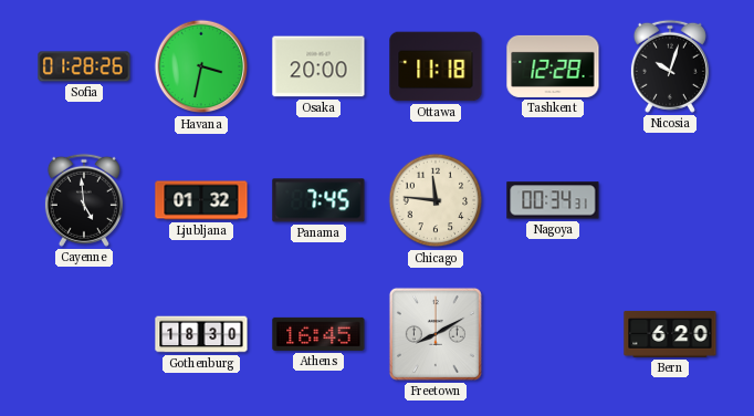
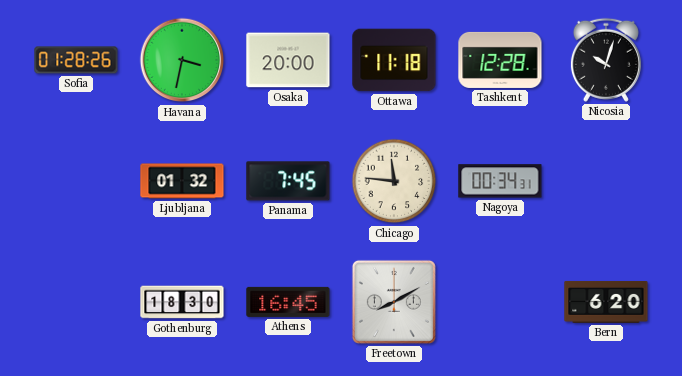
Cayenne: 4:59 -> none
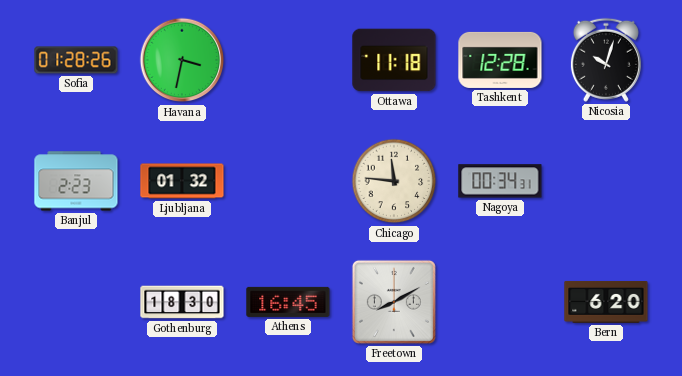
Osaka: 20:00 -> none
Banjul: none -> 2:23
Panama: 7:45 -> none
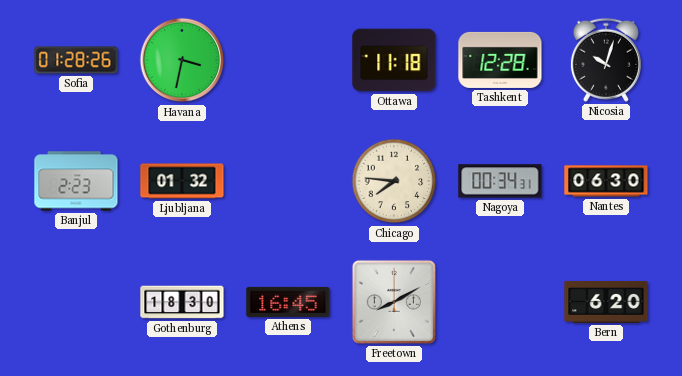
Chicago: 11:46 -> 7:46
Nantes: none -> 06:30
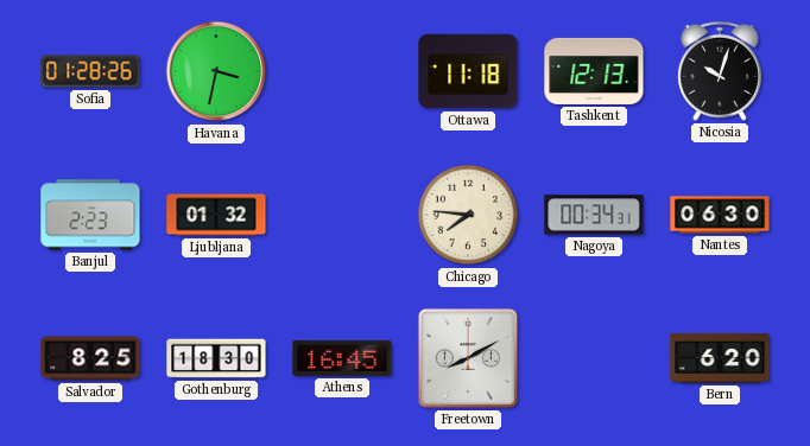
Tashkent: 12:28 -> 12:13
Salvador: none -> 8:25
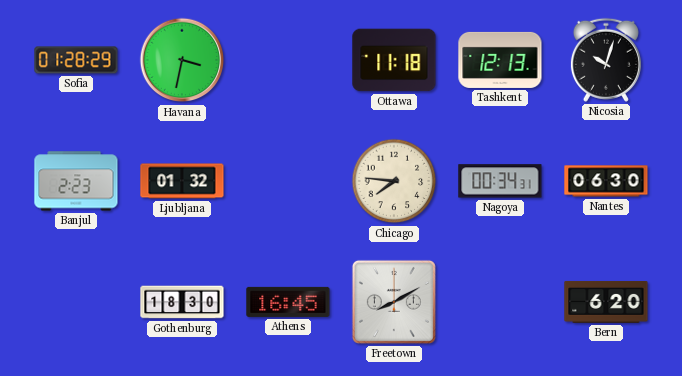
Sofia: 01:28:26 -> 01:28:29
Salvador: 8:25 -> none
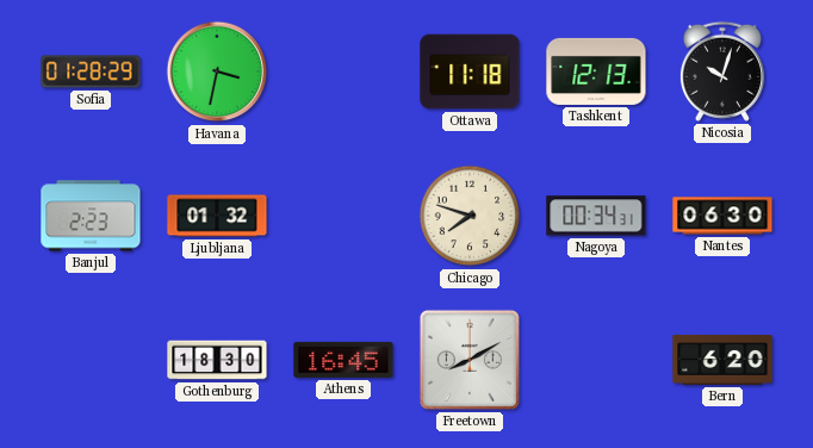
Chicago: 7:46 -> 7:48
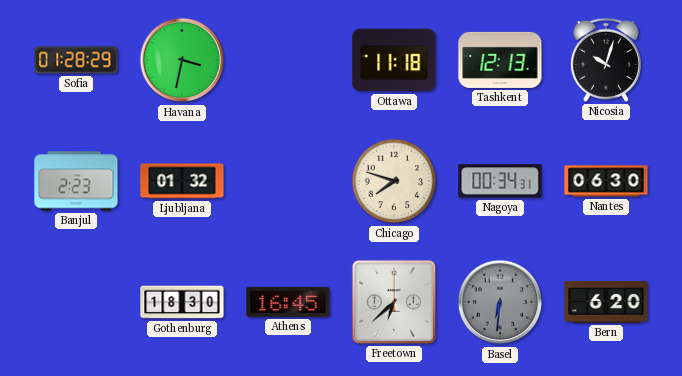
Freetown: 8:10 -> 6:38
Basel: none -> 6:31
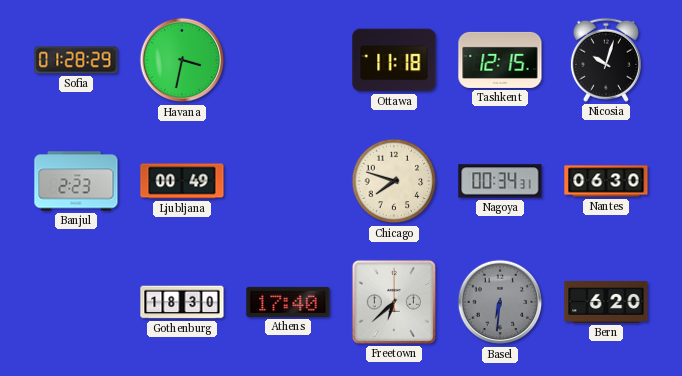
Tashkent: 12:13 -> 12:15
Ljubljana: 01:32 -> 00:49
Athens: 16:45 -> 17:40
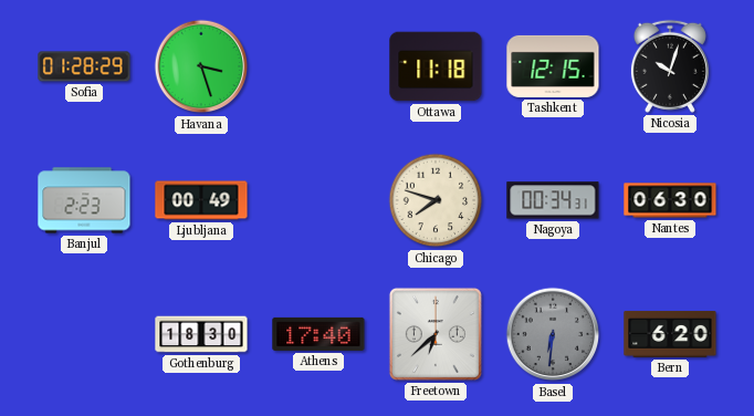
Havana: 3:32 -> 3:27
